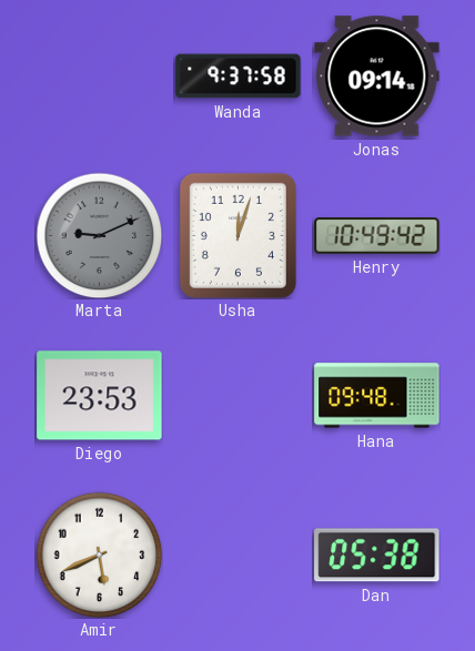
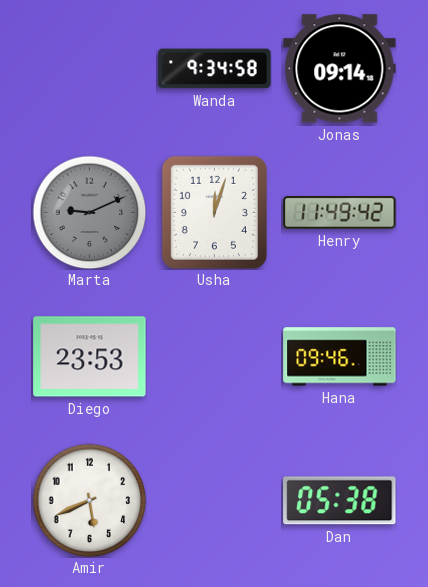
Wanda: 9:37 -> 9:34
Henry: 10:49 -> 11:49
Hana: 09:48 -> 09:46
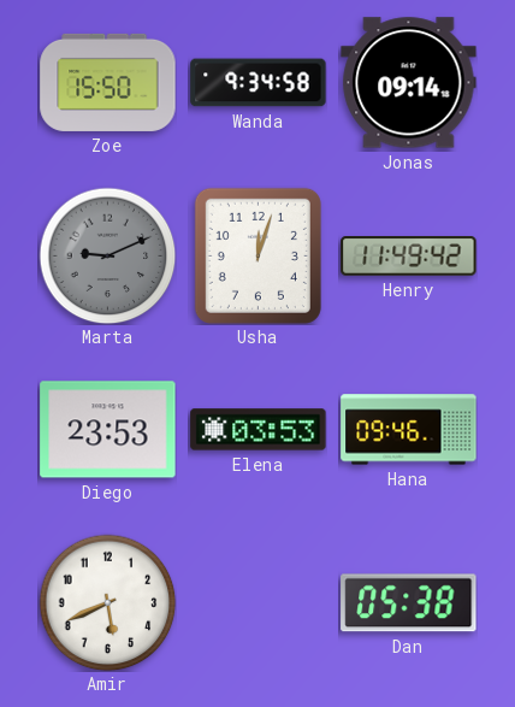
Zoe: none -> 15:50
Elena: none -> 03:53
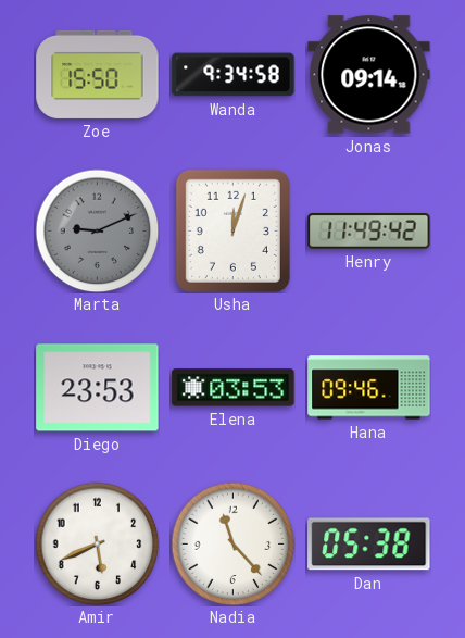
Nadia: none -> 11:23
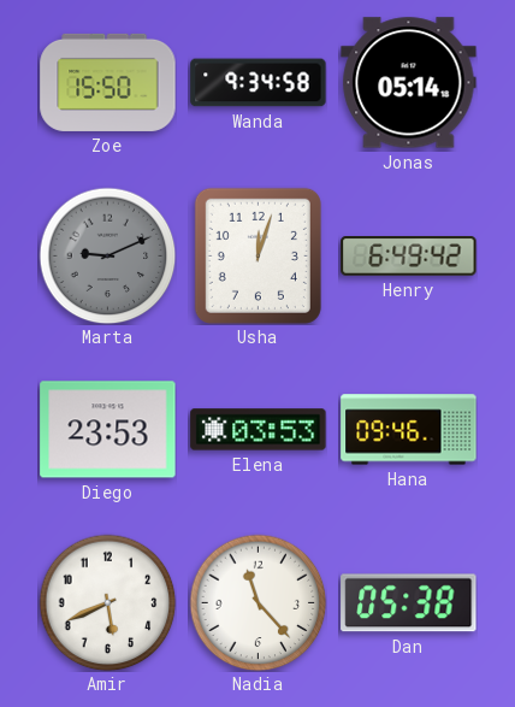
Jonas: 09:14 -> 05:14
Henry: 11:49 -> 6:49
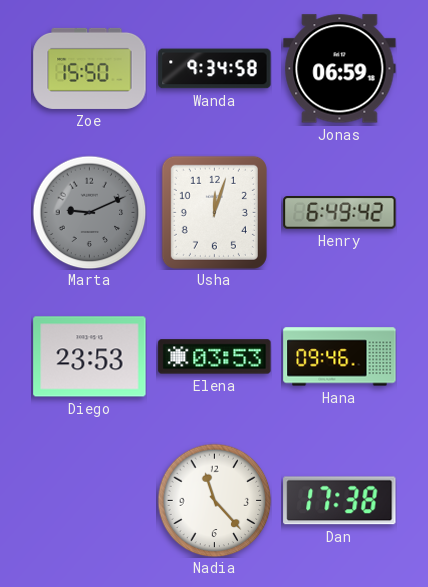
Jonas: 05:14 -> 06:59
Amir: 5:41 -> none
Dan: 05:38 -> 17:38
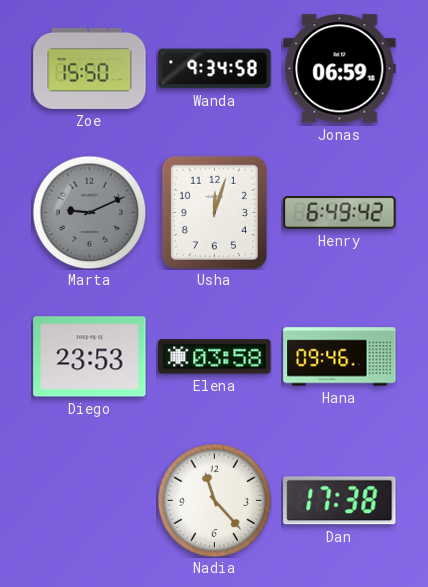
Elena: 03:53 -> 03:58
